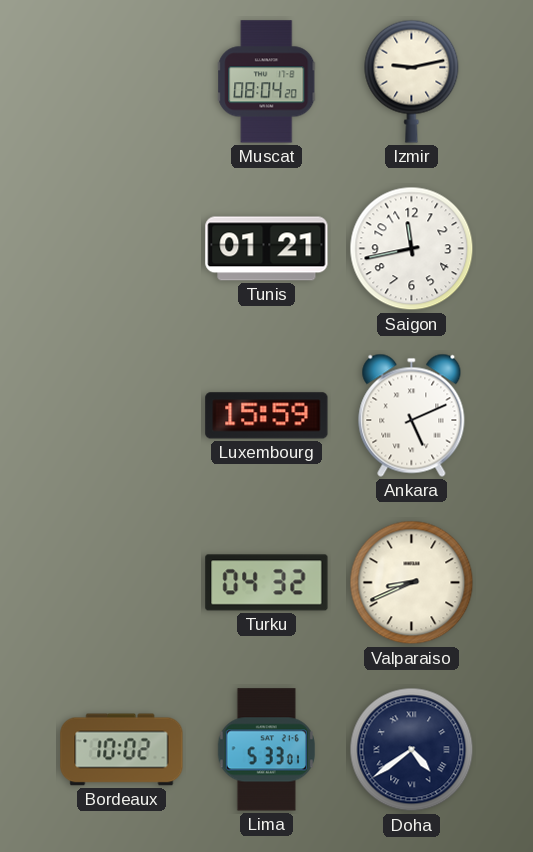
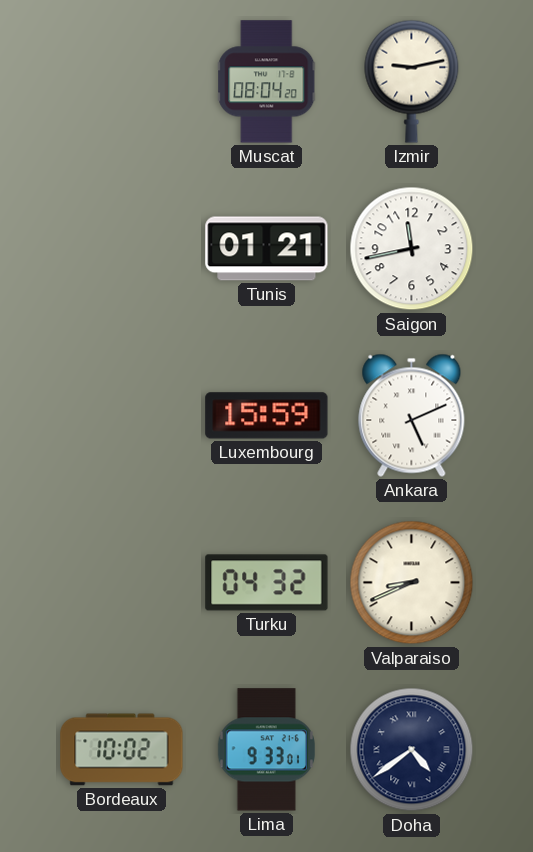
Lima: 5:33 -> 9:33
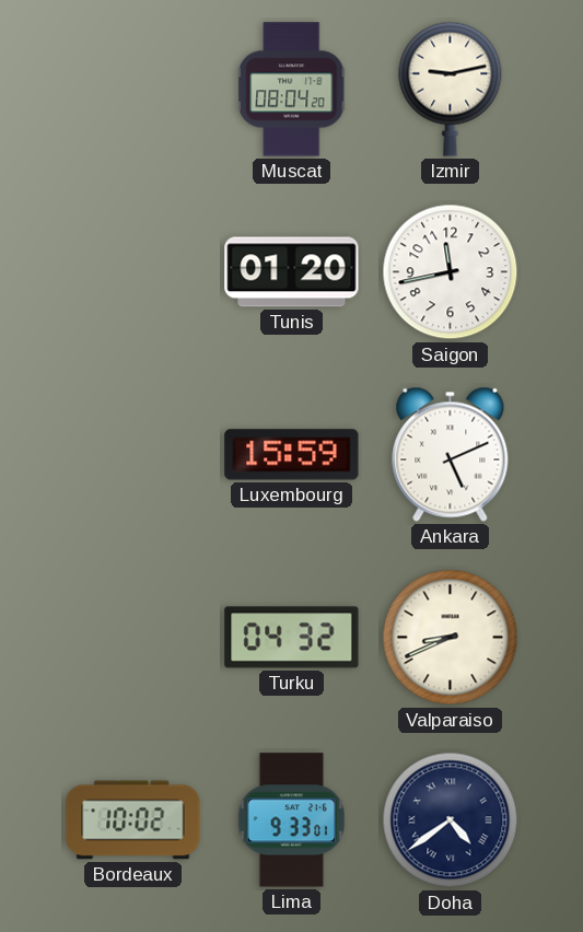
Tunis: 01:21 -> 01:20
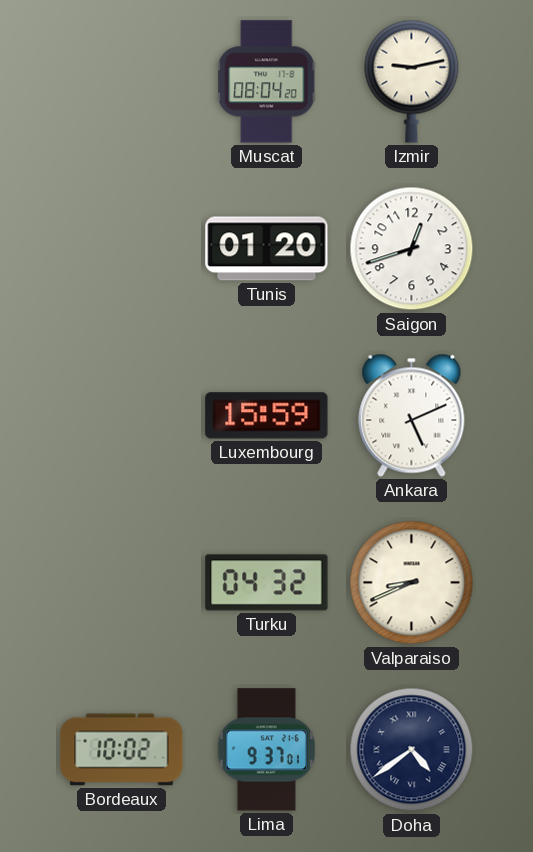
Saigon: 11:43 -> 12:42
Lima: 9:33 -> 9:37
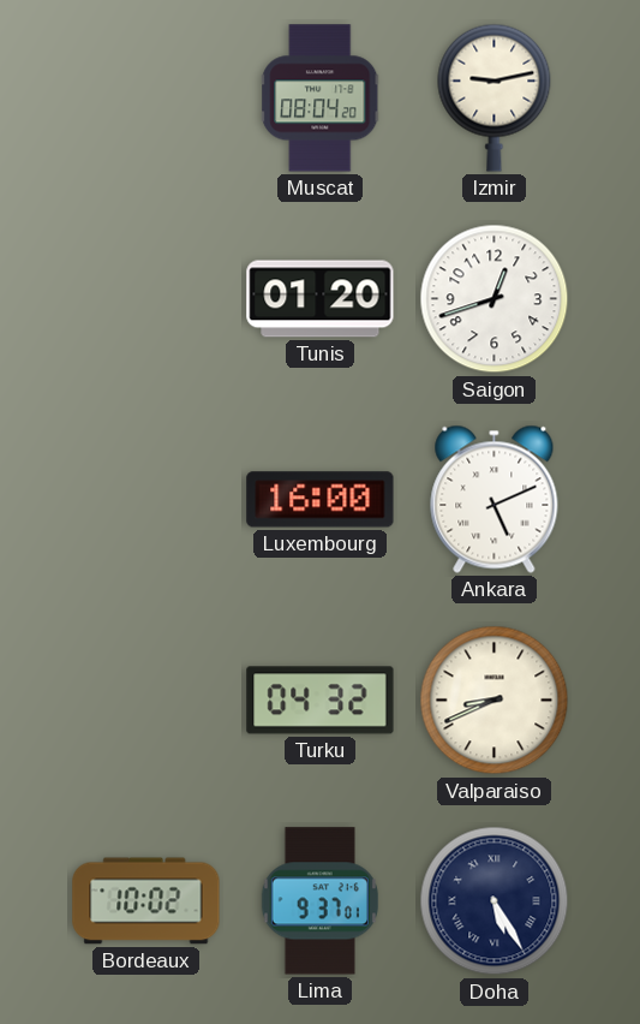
Luxembourg: 15:59 -> 16:00
Doha: 4:39 -> 5:25
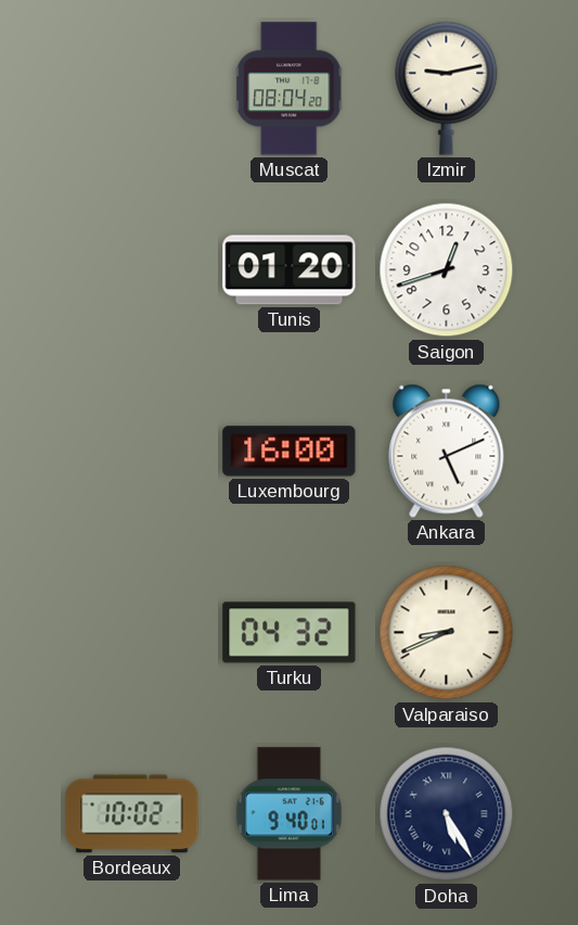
Lima: 9:37 -> 9:40
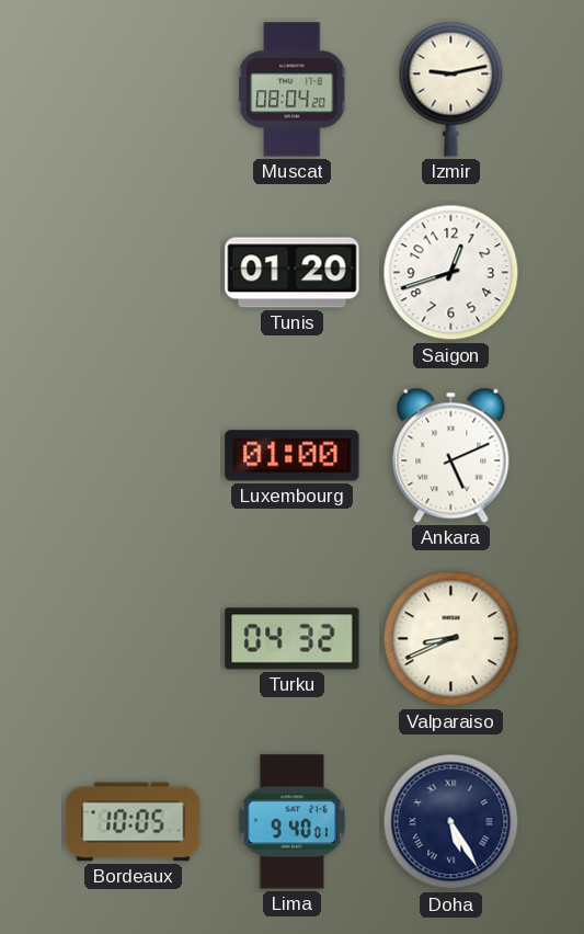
Luxembourg: 16:00 -> 01:00
Bordeaux: 10:02 -> 10:05
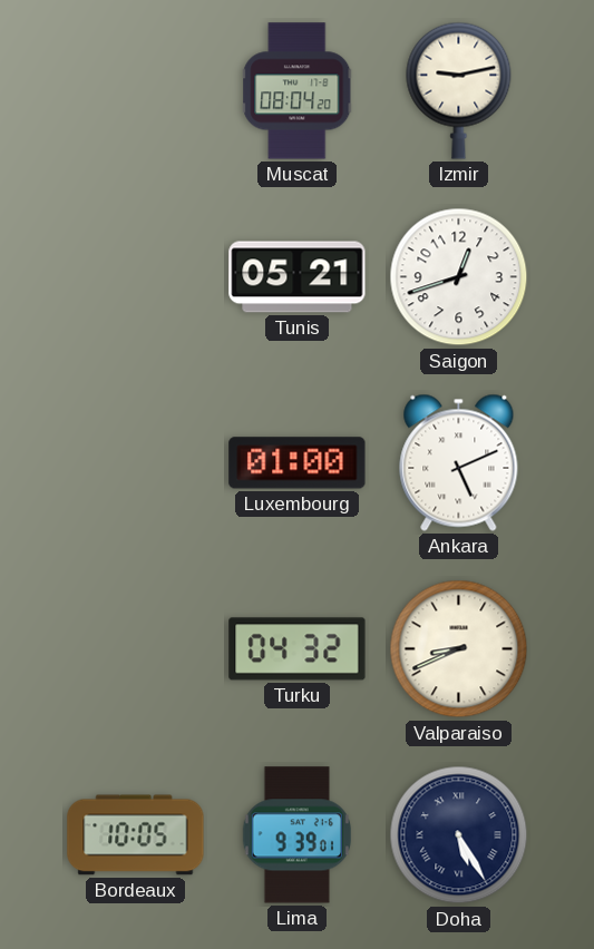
Tunis: 01:20 -> 05:21
Lima: 9:40 -> 9:39
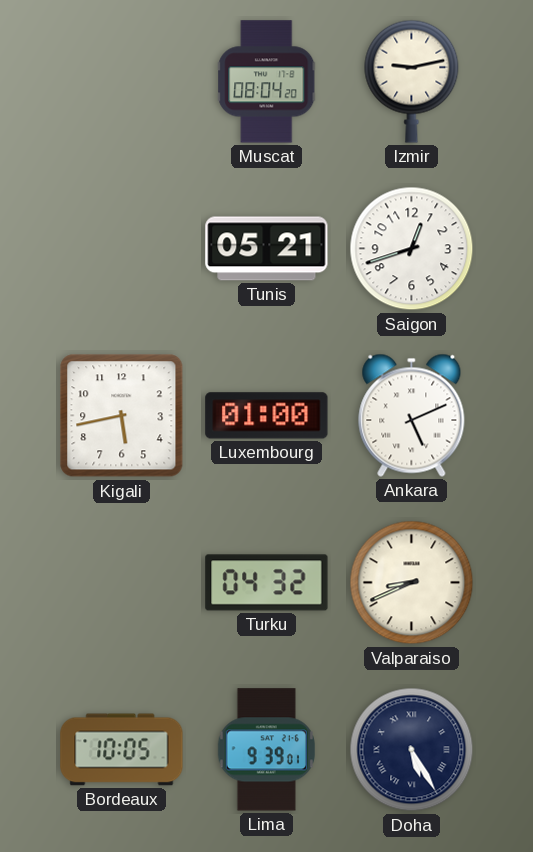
Kigali: none -> 5:43
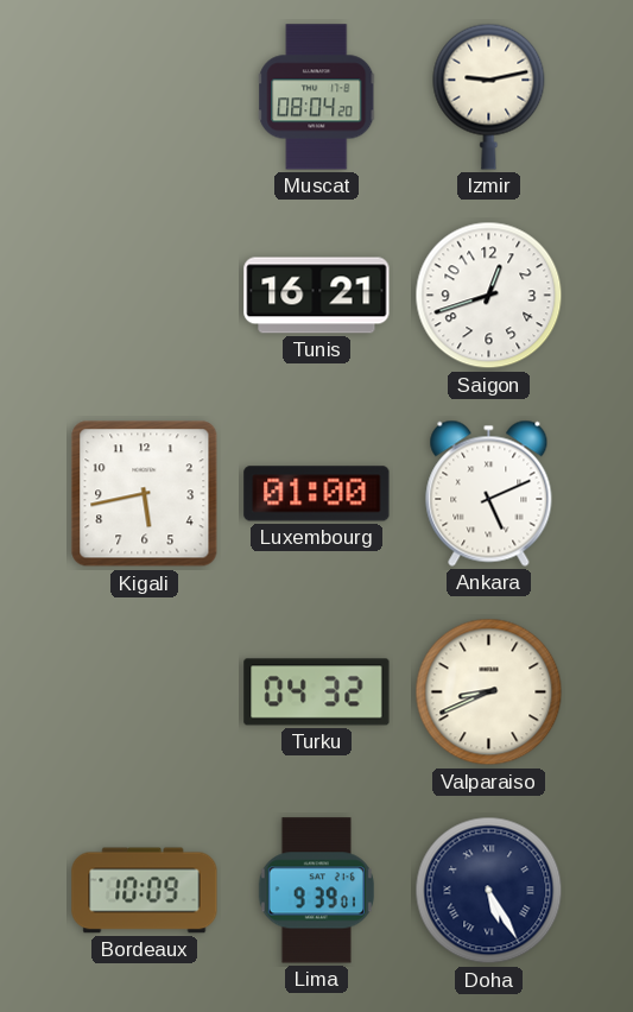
Tunis: 05:21 -> 16:21
Bordeaux: 10:05 -> 10:09
